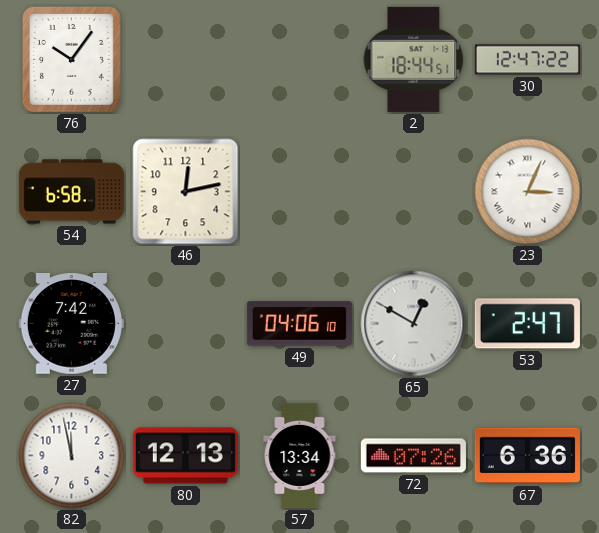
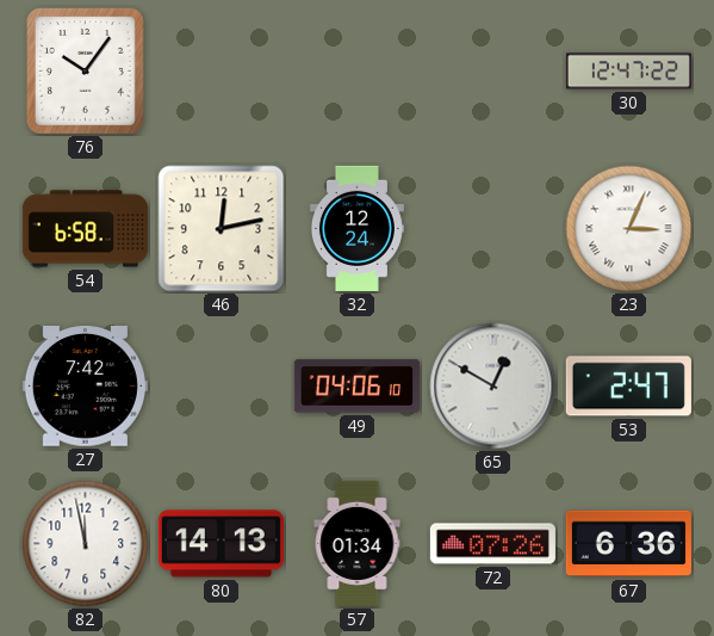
2: 18:44 -> none
32: none -> 12:24
80: 12:13 -> 14:13
57: 13:34 -> 01:34
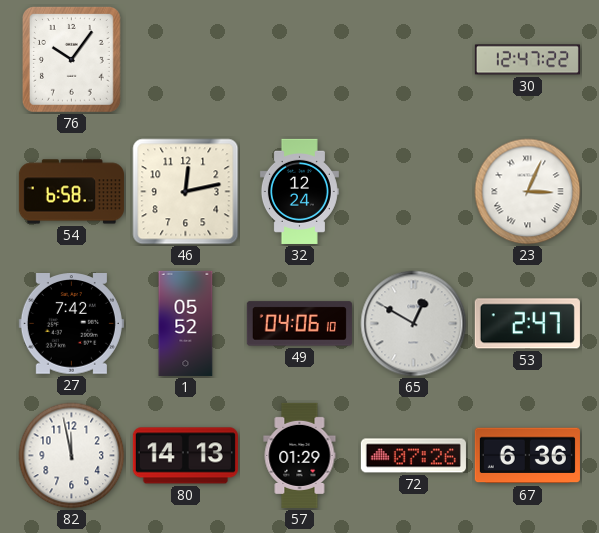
1: none -> 05:52
57: 01:34 -> 01:29
